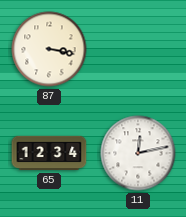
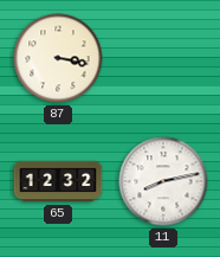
65: 12:34 -> 12:32
11: 12:13 -> 8:13
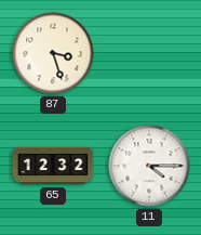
87: 3:17 -> 3:27
11: 8:13 -> 4:15
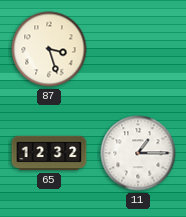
11: 4:15 -> 1:15
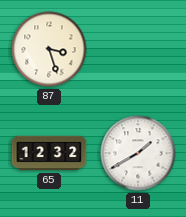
11: 1:15 -> 1:40
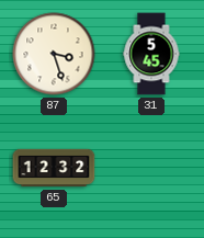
31: none -> 5:45
11: 1:40 -> none
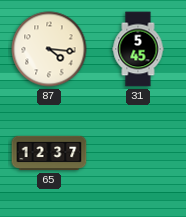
87: 3:27 -> 4:16
65: 12:32 -> 12:37
